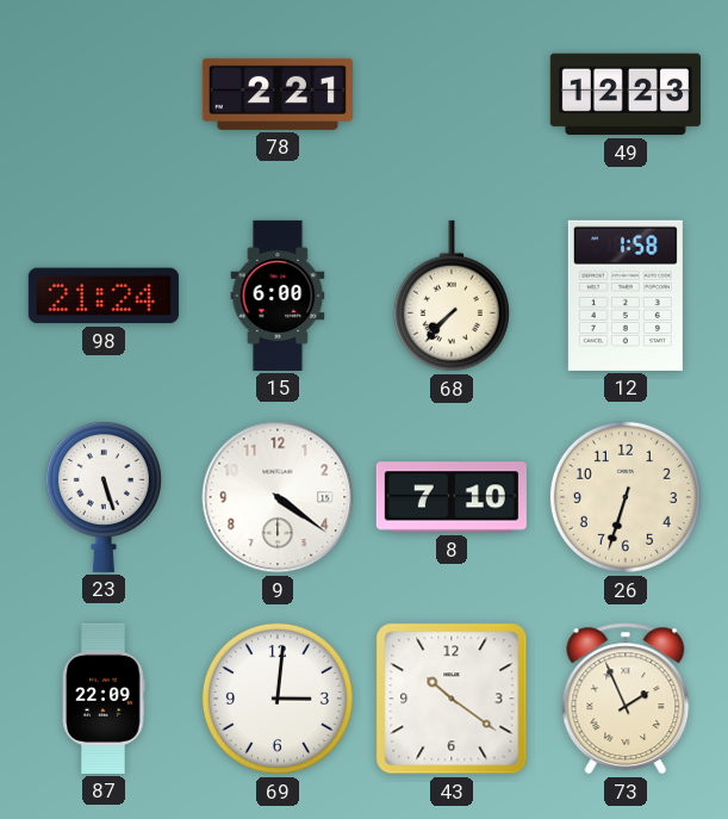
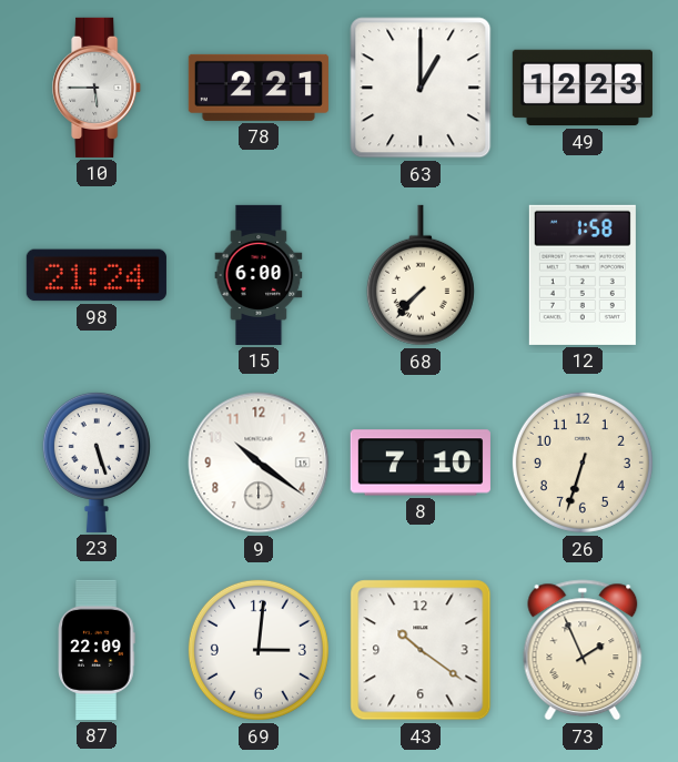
10: none -> 5:45
63: none -> 1:00
9: 4:21 -> 10:21
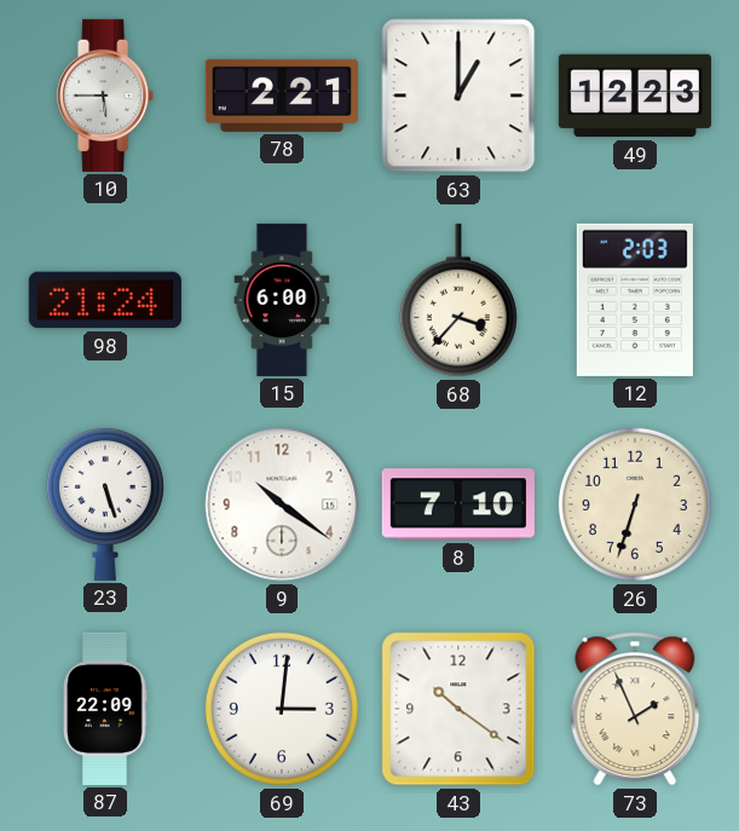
68: 7:37 -> 3:37
12: 1:58 -> 2:03
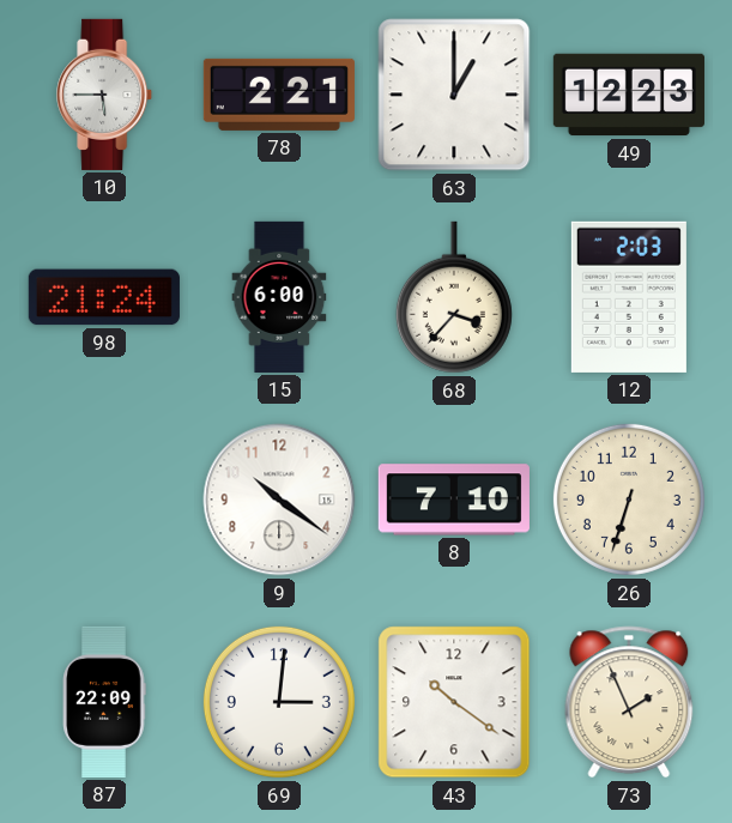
23: 5:27 -> none
